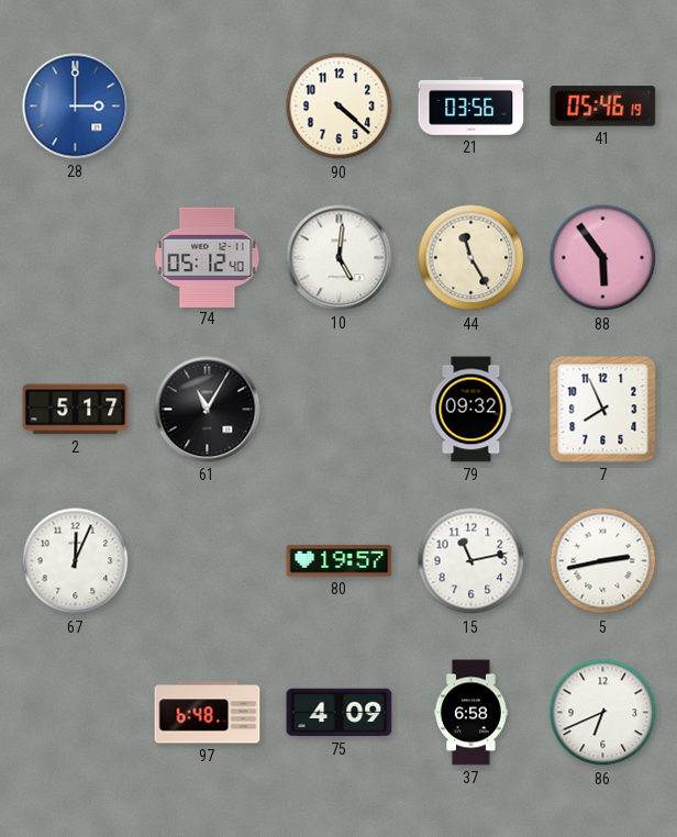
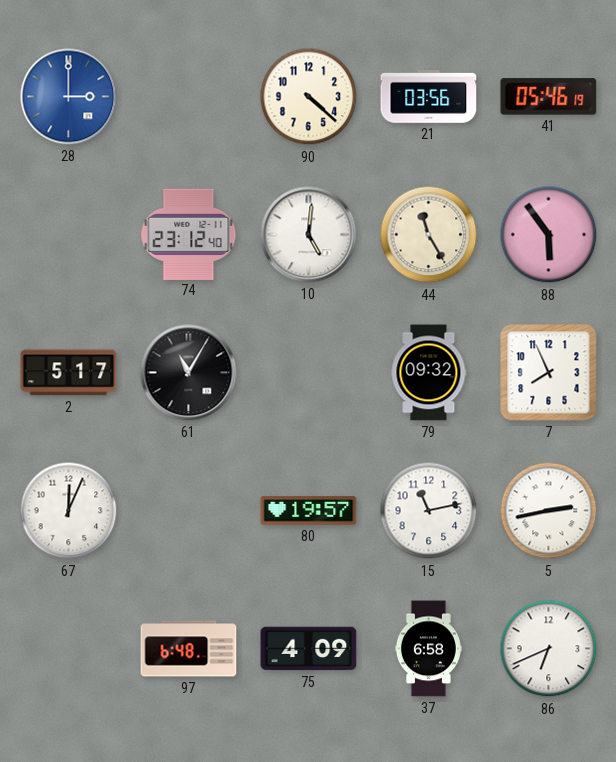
74: 05:12 -> 23:12
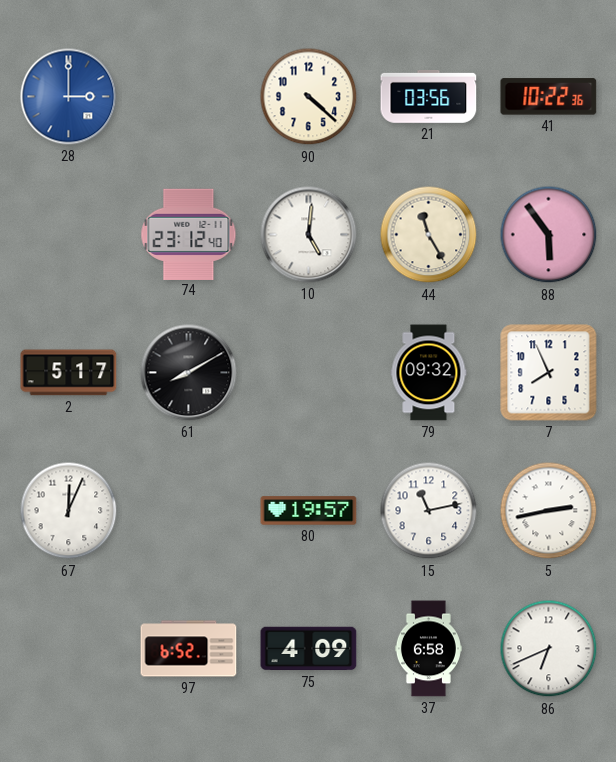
41: 05:46 -> 10:22
61: 11:05 -> 8:10
97: 6:48 -> 6:52
